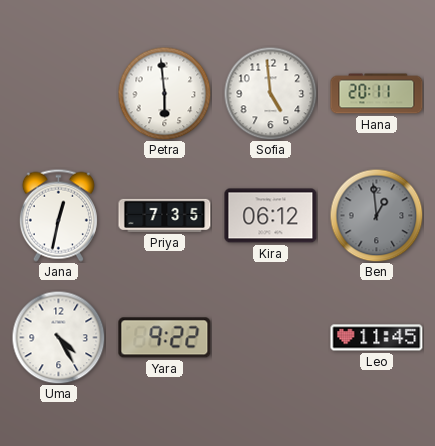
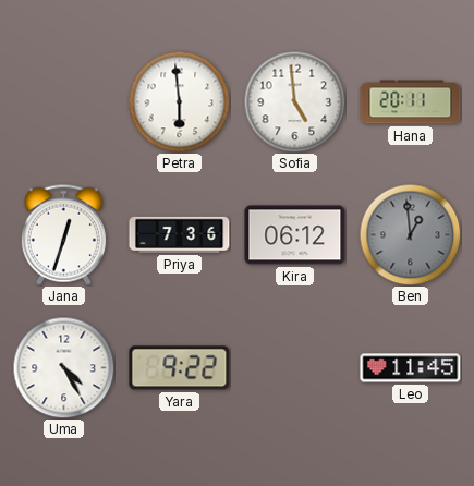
Jana: 12:32 -> 12:33
Priya: 7:35 -> 7:36
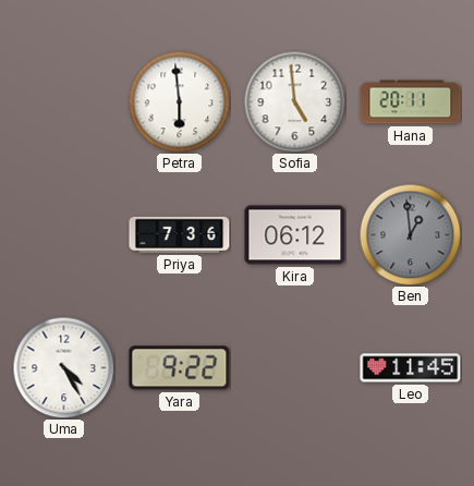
Jana: 12:33 -> none
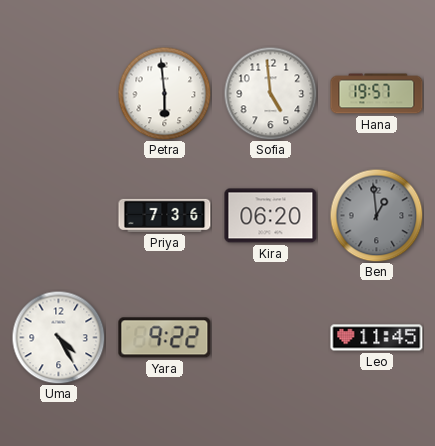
Hana: 20:11 -> 19:57
Kira: 06:12 -> 06:20
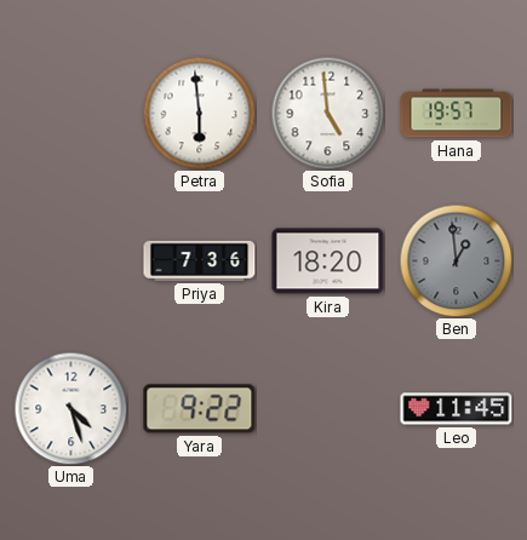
Kira: 06:20 -> 18:20
Uma: 4:25 -> 4:27
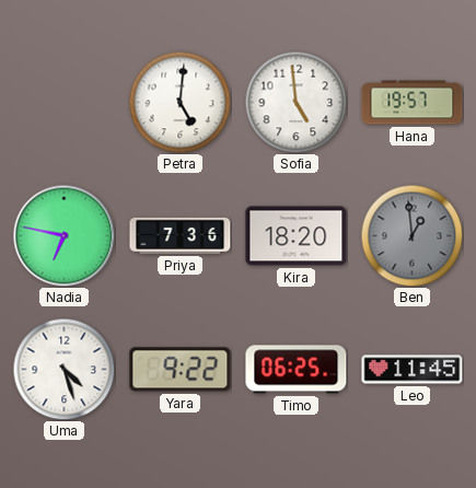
Petra: 5:59 -> 5:01
Nadia: none -> 6:47
Timo: none -> 06:25
